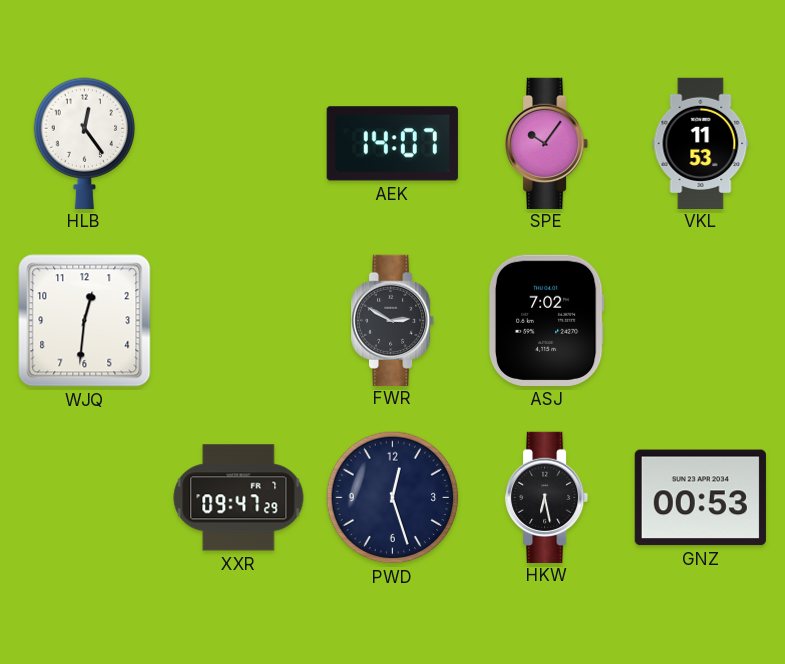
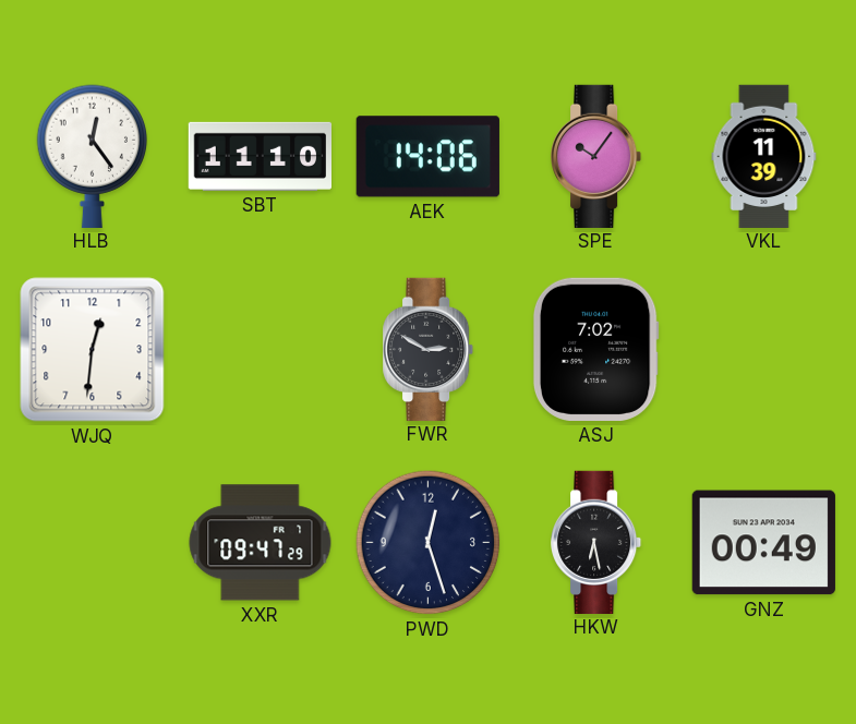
SBT: none -> 11:10
AEK: 14:07 -> 14:06
VKL: 11:53 -> 11:39
GNZ: 00:53 -> 00:49
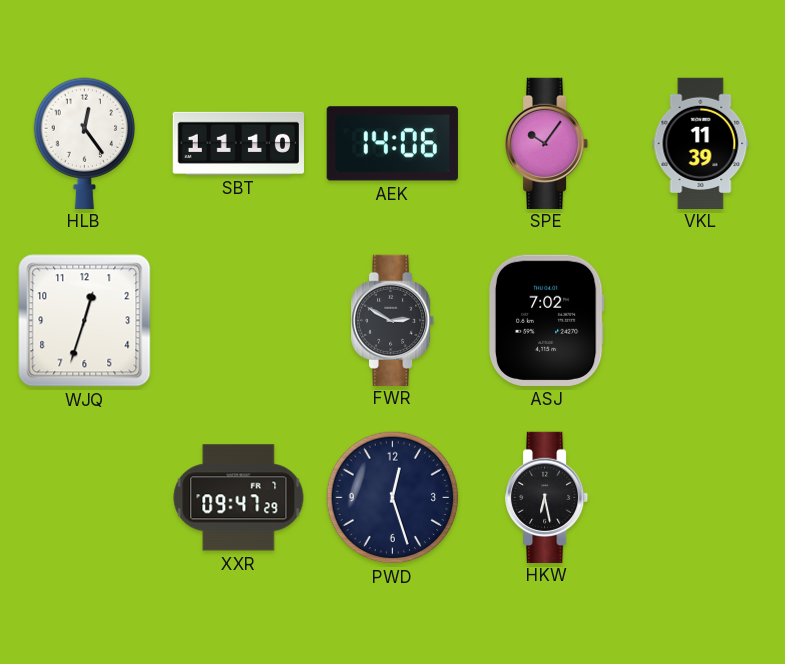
WJQ: 12:31 -> 12:33
GNZ: 00:49 -> none
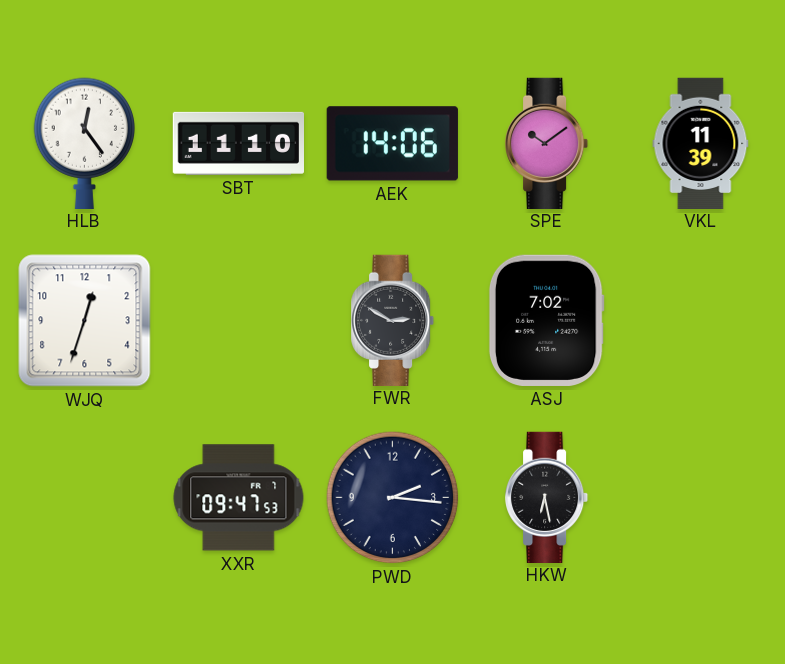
SPE: 10:06 -> 10:09
XXR: 09:47:29 -> 09:47:53
PWD: 12:27 -> 2:16
